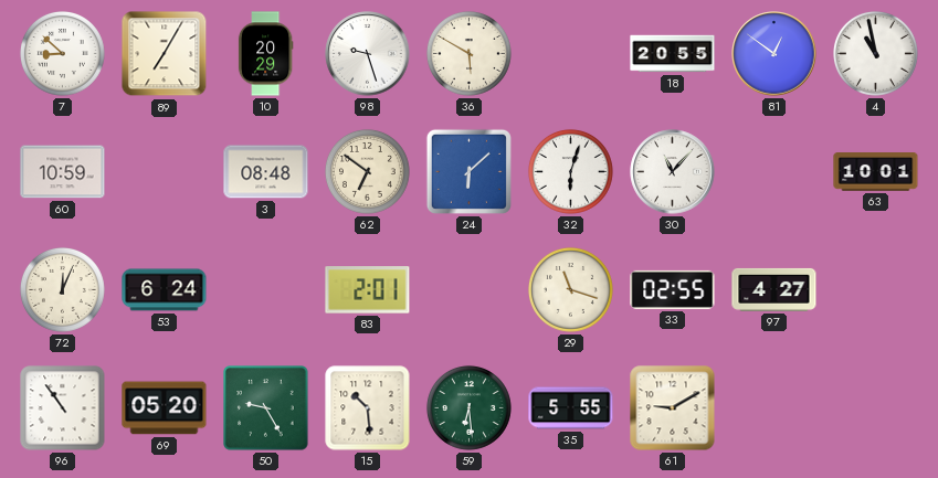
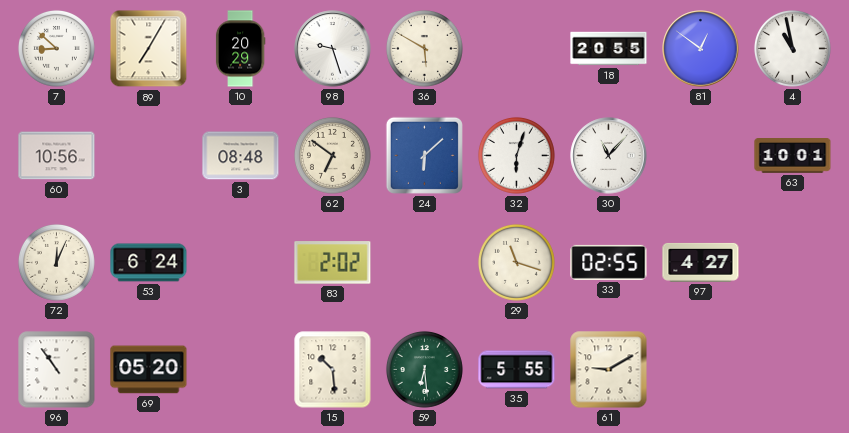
60: 10:59 -> 10:56
83: 2:01 -> 2:02
50: 9:25 -> none
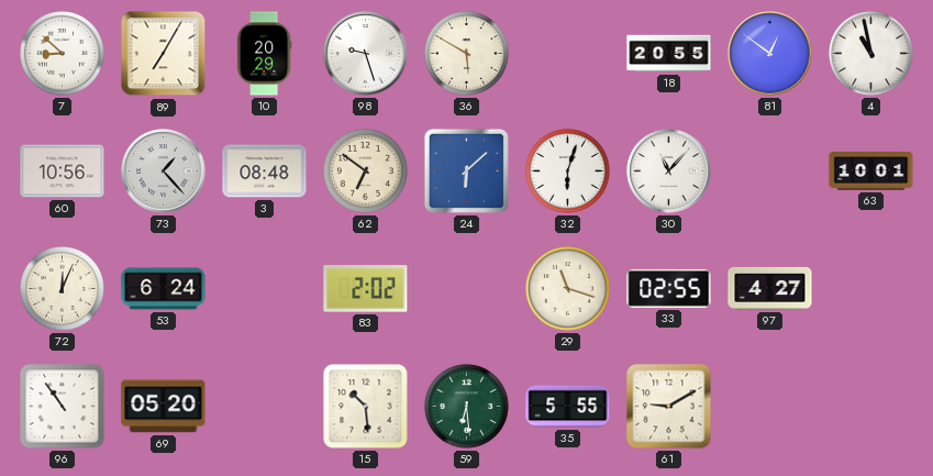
73: none -> 1:23
